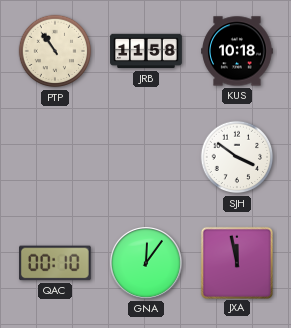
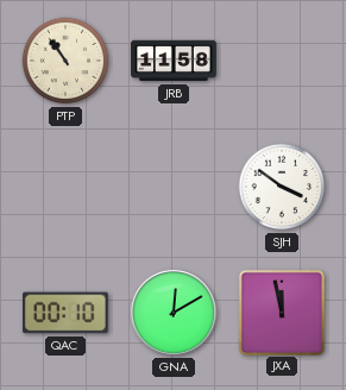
KUS: 10:18 -> none
GNA: 12:06 -> 12:10
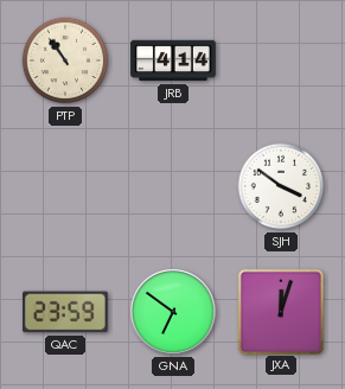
JRB: 11:58 -> 4:14
QAC: 00:10 -> 23:59
GNA: 12:10 -> 6:51
JXA: 11:58 -> 12:03
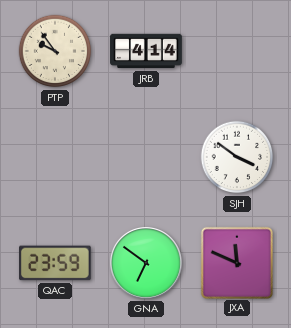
PTP: 10:54 -> 9:54
JXA: 12:03 -> 11:49
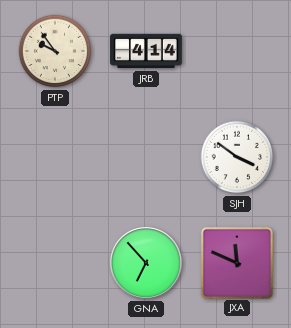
QAC: 23:59 -> none
GNA: 6:51 -> 6:53
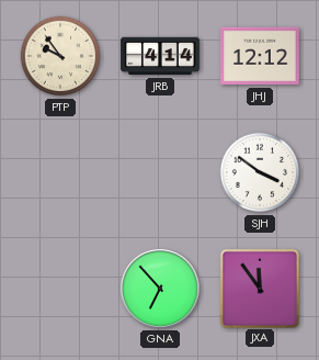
JHJ: none -> 12:12
JXA: 11:49 -> 11:54
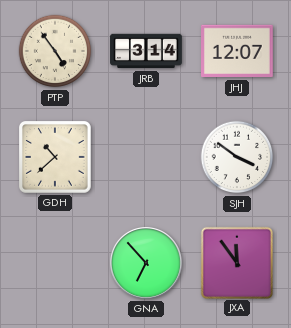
PTP: 9:54 -> 4:54
JRB: 4:14 -> 3:14
JHJ: 12:12 -> 12:07
GDH: none -> 10:38
